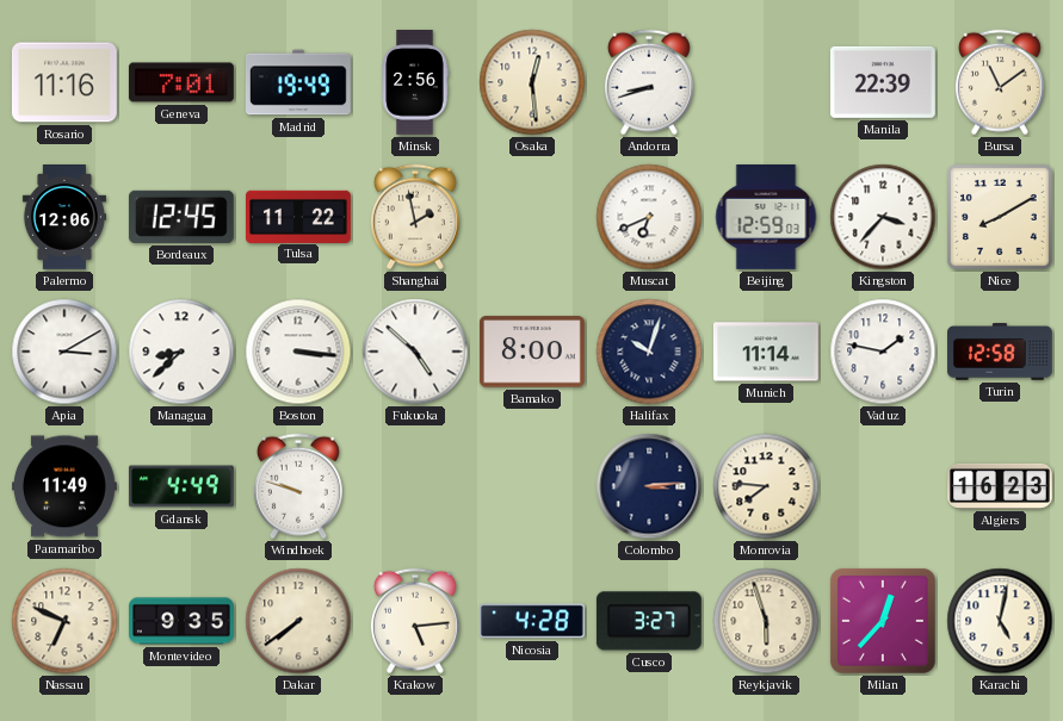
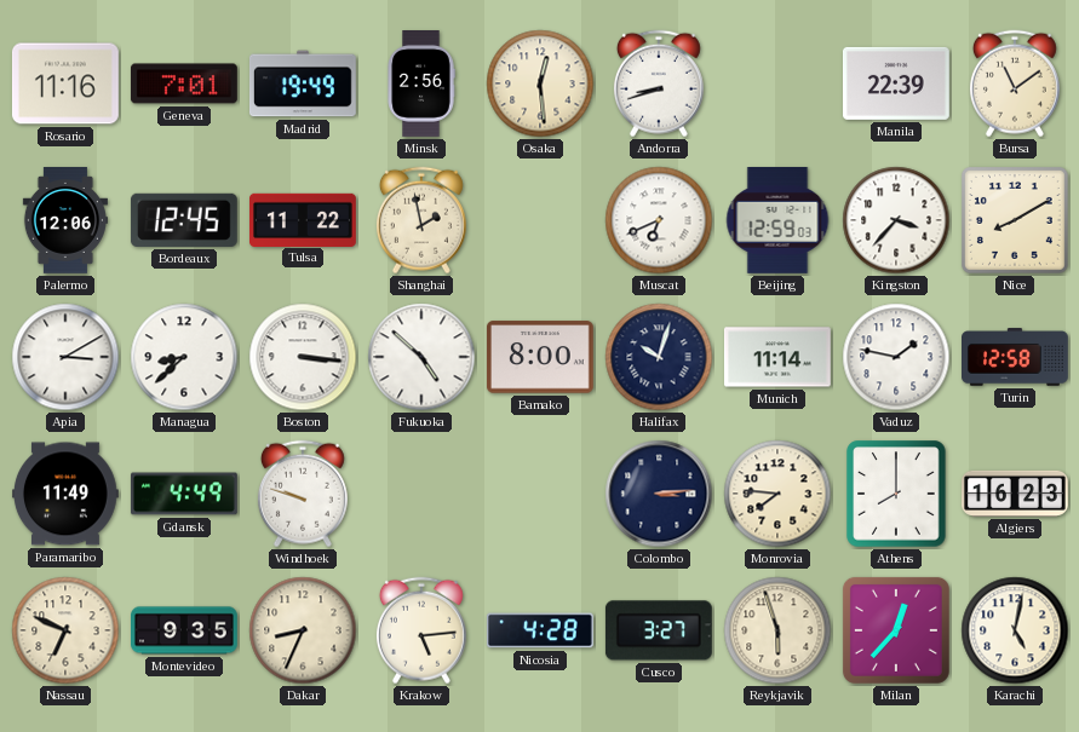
Athens: none -> 8:00
Dakar: 7:39 -> 8:34
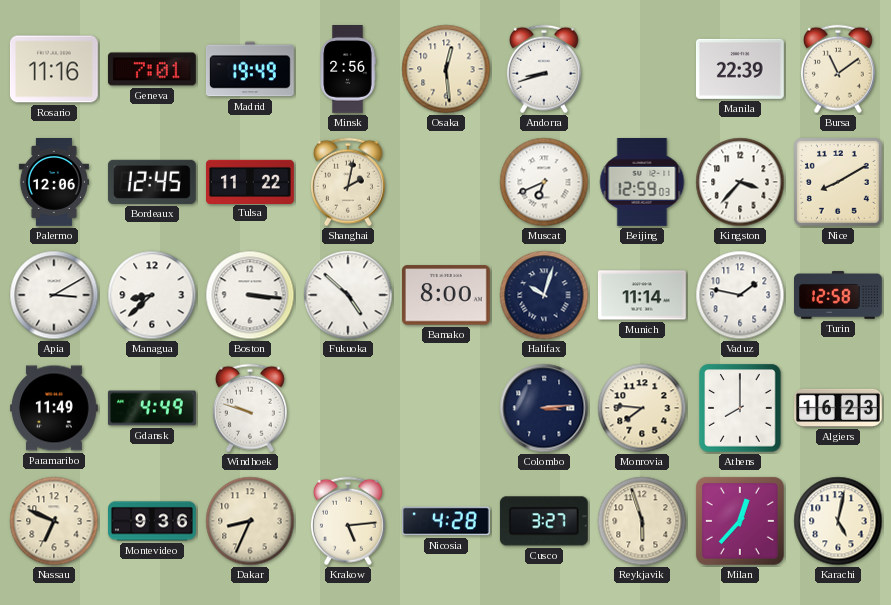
Shanghai: 1:58 -> 2:02
Montevideo: 9:35 -> 9:36
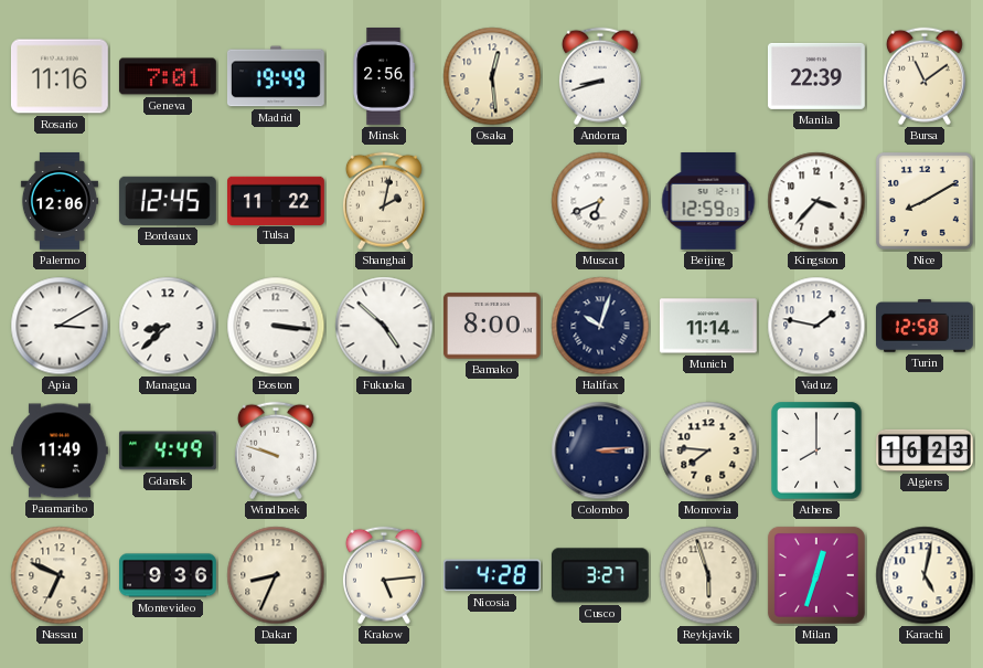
Milan: 12:37 -> 12:33
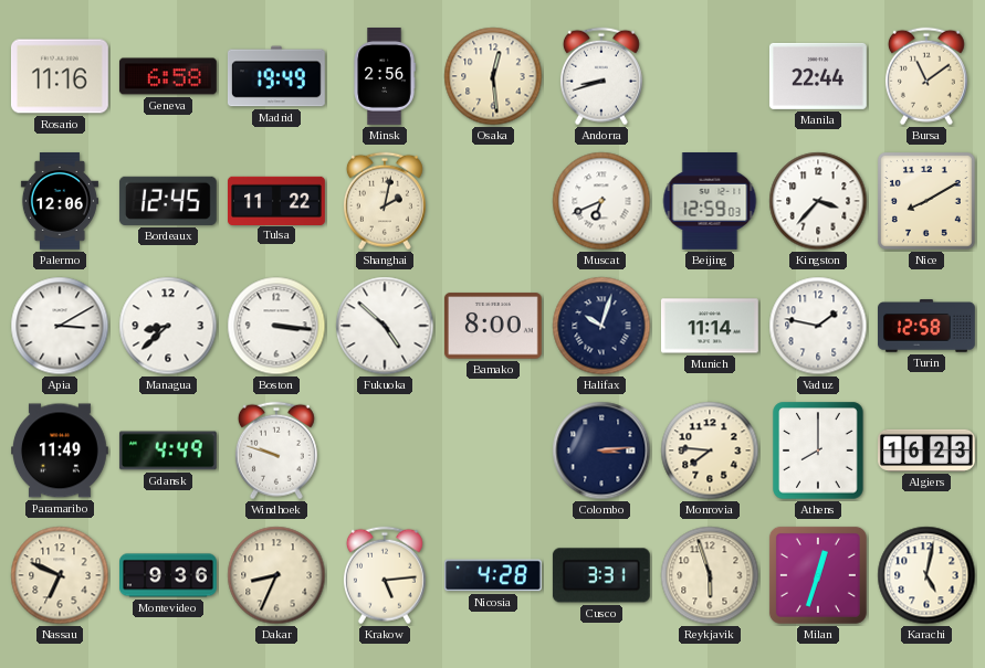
Geneva: 7:01 -> 6:58
Manila: 22:39 -> 22:44
Cusco: 3:27 -> 3:31
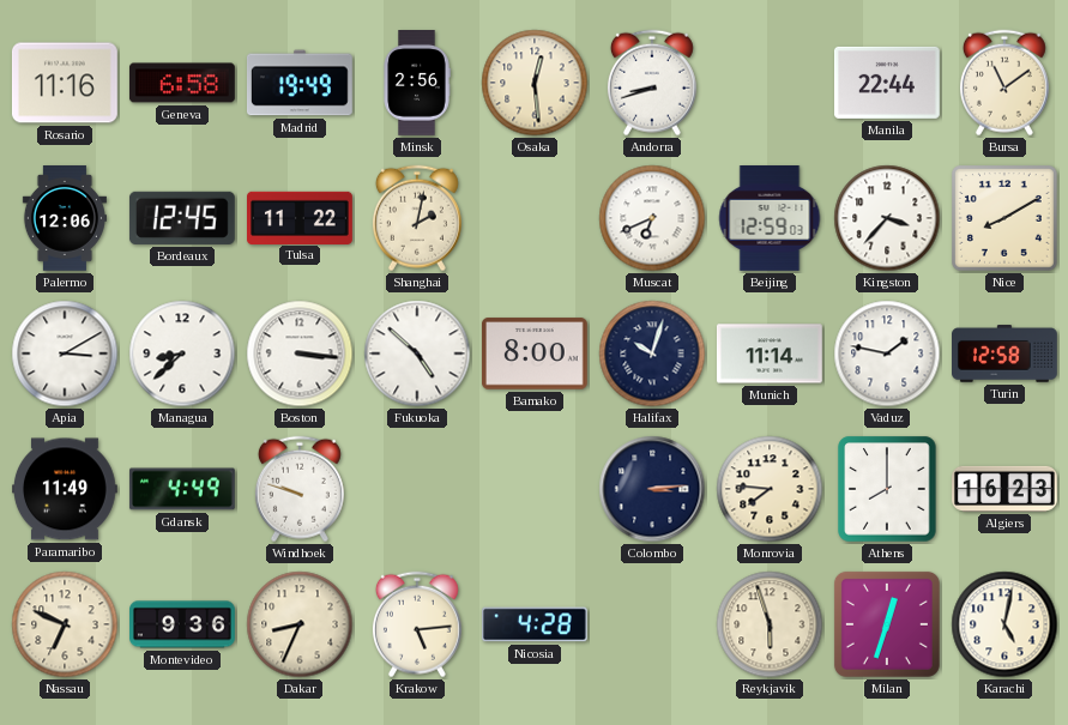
Cusco: 3:31 -> none
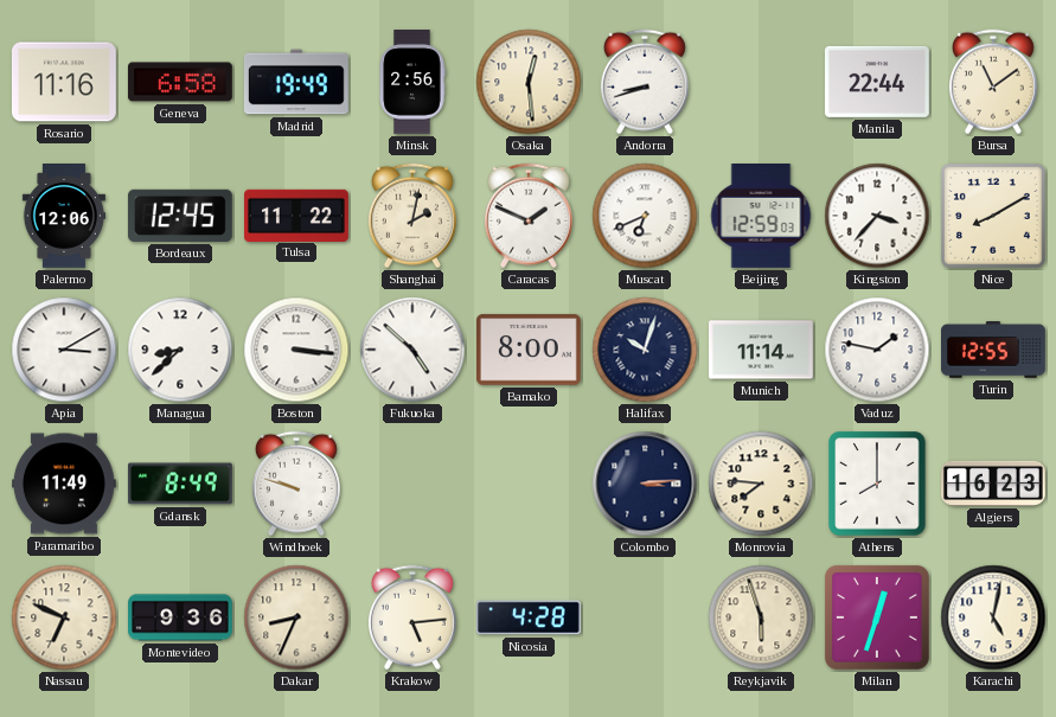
Caracas: none -> 1:49
Turin: 12:58 -> 12:55
Gdansk: 4:49 -> 8:49
